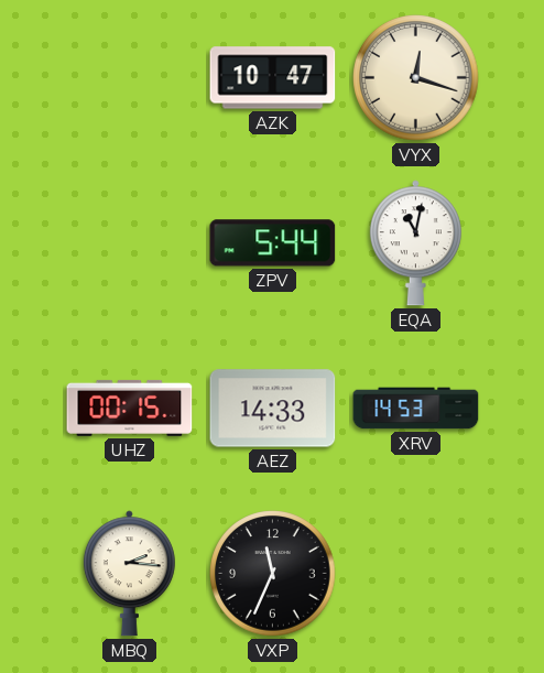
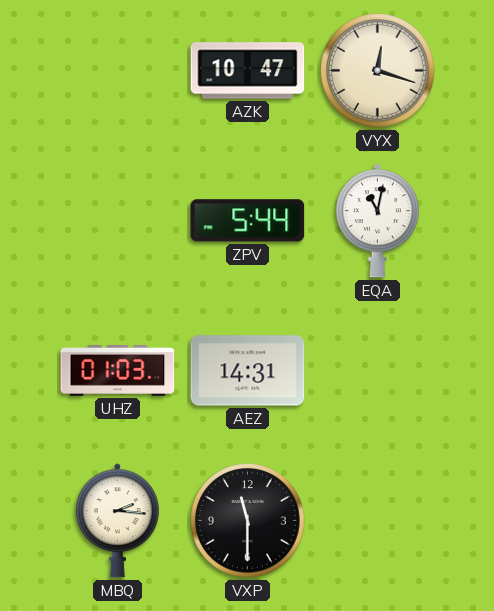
UHZ: 00:15 -> 01:03
AEZ: 14:33 -> 14:31
XRV: 14:53 -> none
VXP: 11:34 -> 11:30
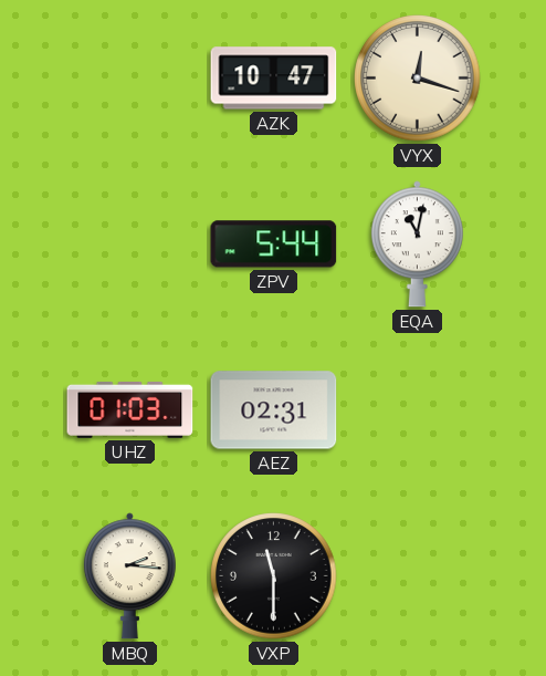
AEZ: 14:31 -> 02:31
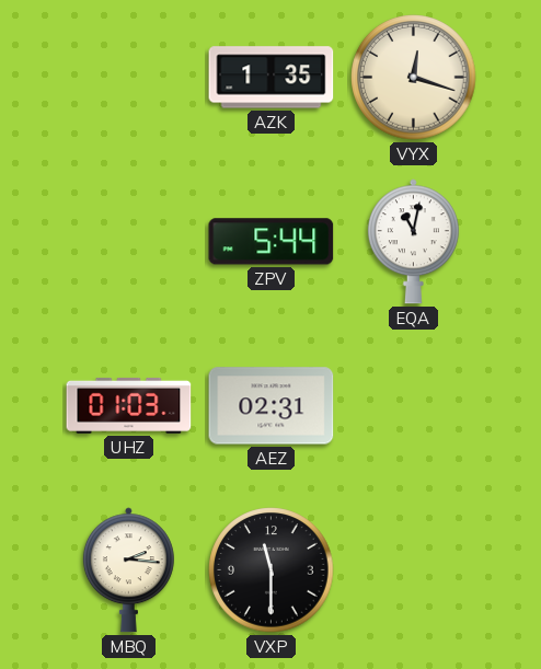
AZK: 10:47 -> 1:35
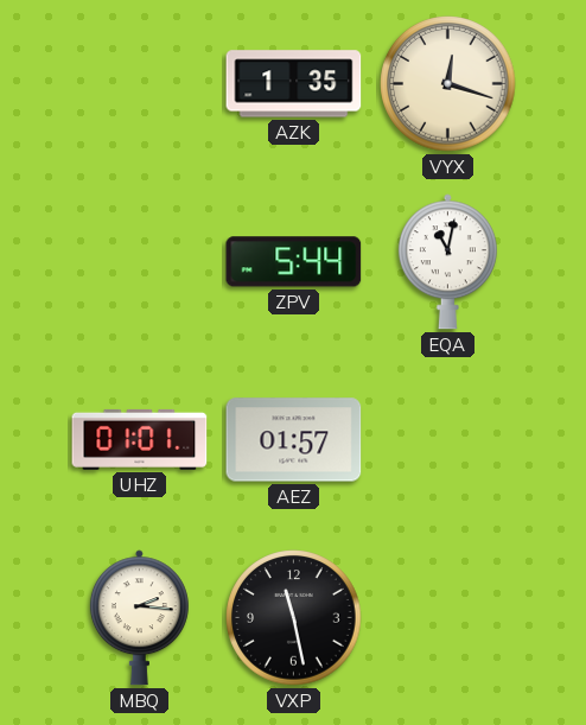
UHZ: 01:03 -> 01:01
AEZ: 02:31 -> 01:57
VXP: 11:30 -> 11:28
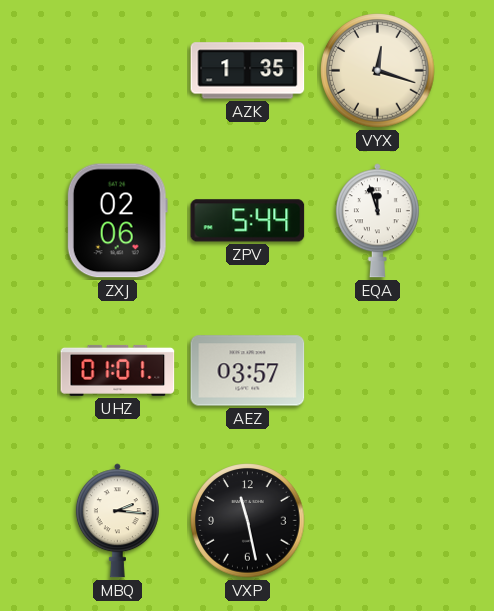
ZXJ: none -> 02:06
EQA: 11:02 -> 11:57
AEZ: 01:57 -> 03:57
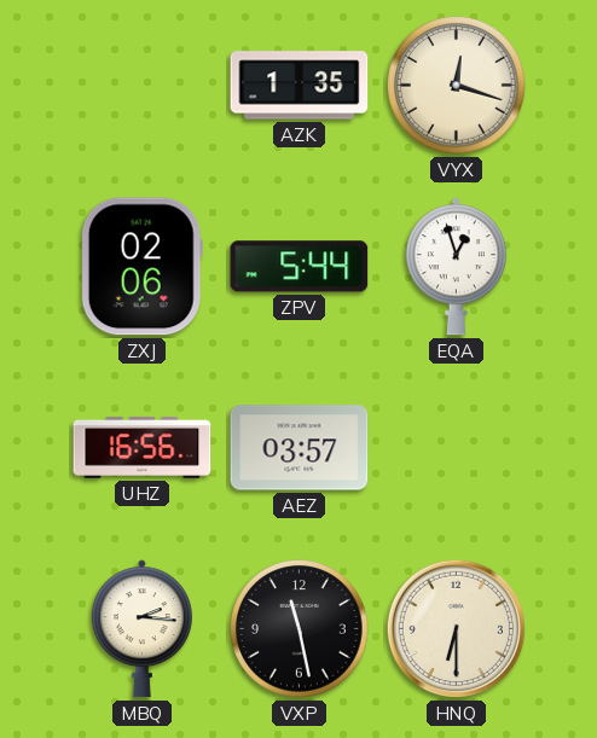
EQA: 11:57 -> 12:57
UHZ: 01:01 -> 16:56
HNQ: none -> 6:30
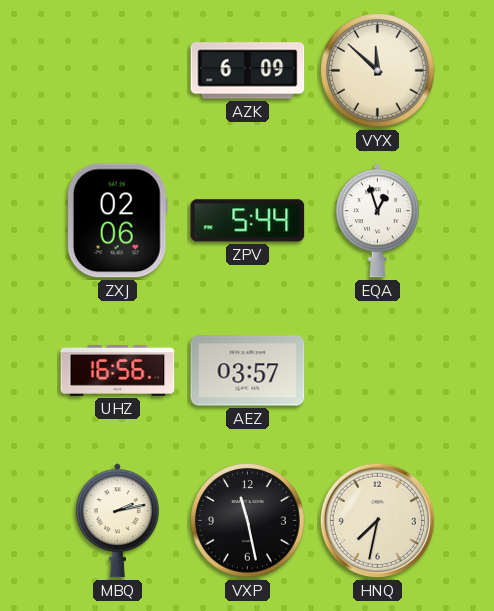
AZK: 1:35 -> 6:09
VYX: 12:18 -> 11:52
MBQ: 2:16 -> 2:13
HNQ: 6:30 -> 7:32
